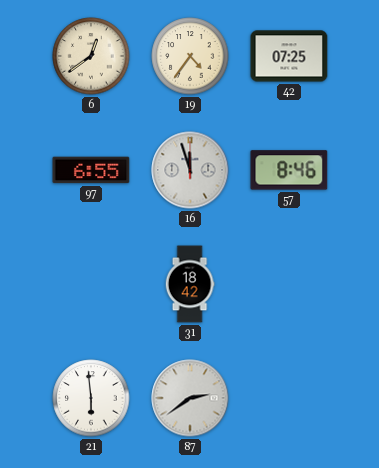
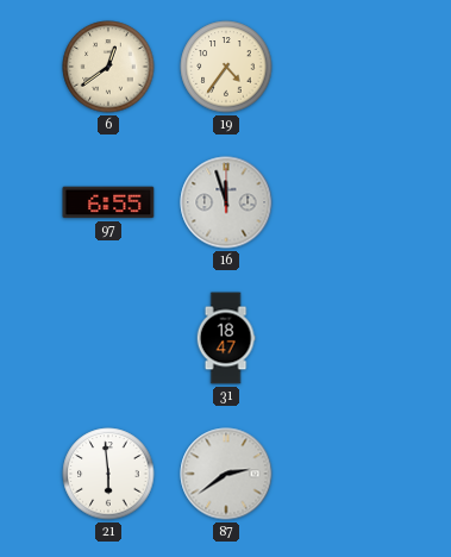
42: 07:25 -> none
57: 8:46 -> none
31: 18:42 -> 18:47
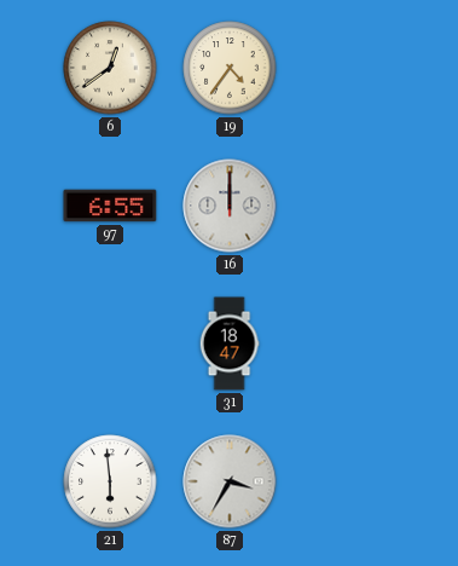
16: 11:57 -> 12:00
87: 2:39 -> 3:35
